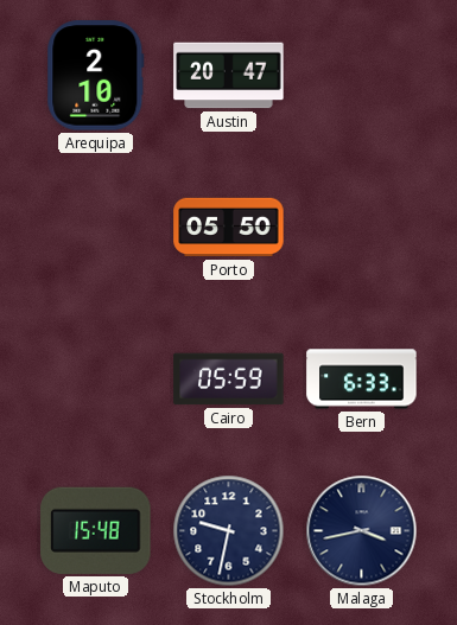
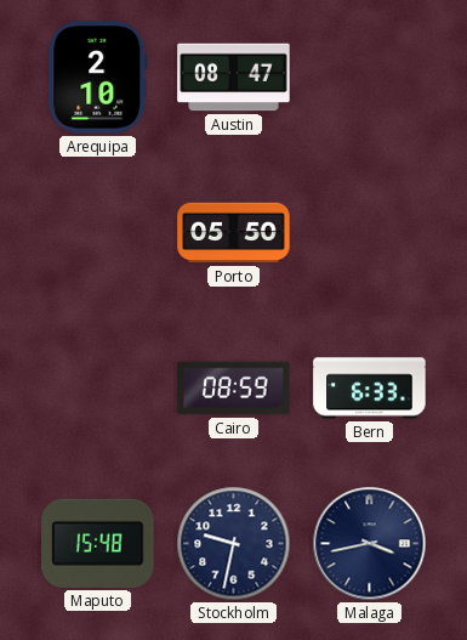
Austin: 20:47 -> 08:47
Cairo: 05:59 -> 08:59
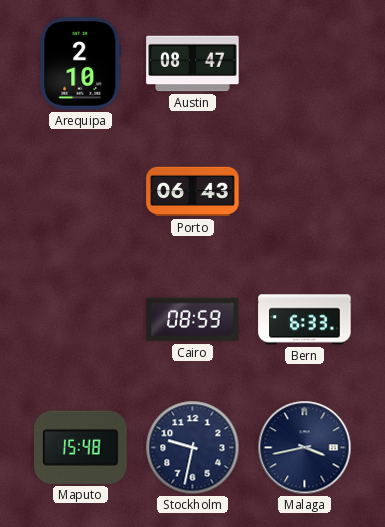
Porto: 05:50 -> 06:43
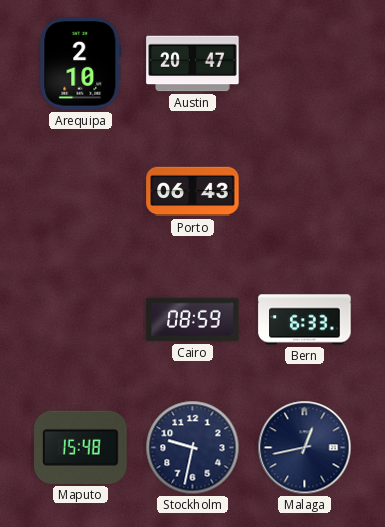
Austin: 08:47 -> 20:47
Malaga: 3:43 -> 12:43
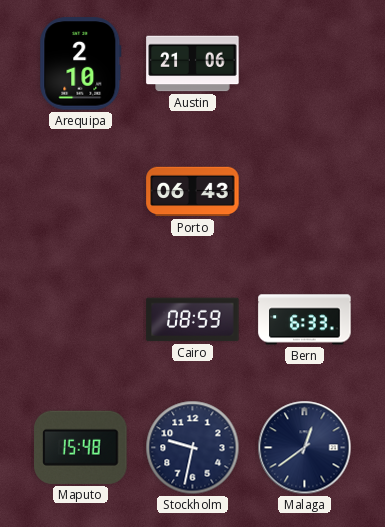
Austin: 20:47 -> 21:06
Malaga: 12:43 -> 12:39
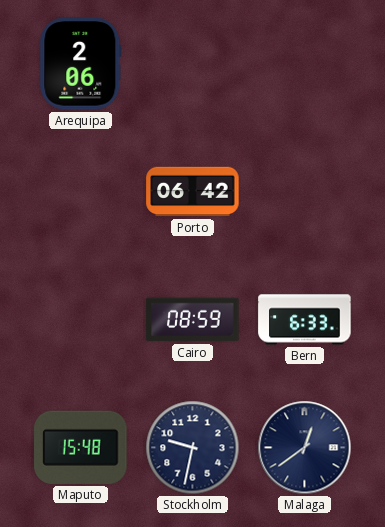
Arequipa: 2:10 -> 2:06
Austin: 21:06 -> none
Porto: 06:43 -> 06:42
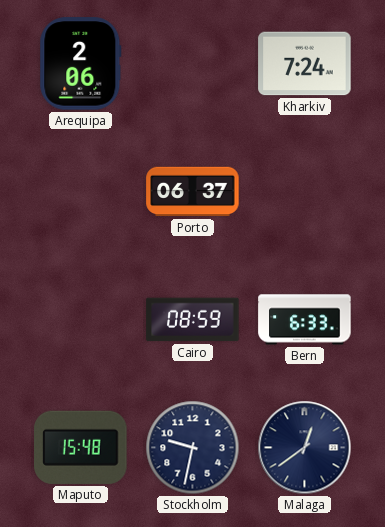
Kharkiv: none -> 7:24
Porto: 06:42 -> 06:37
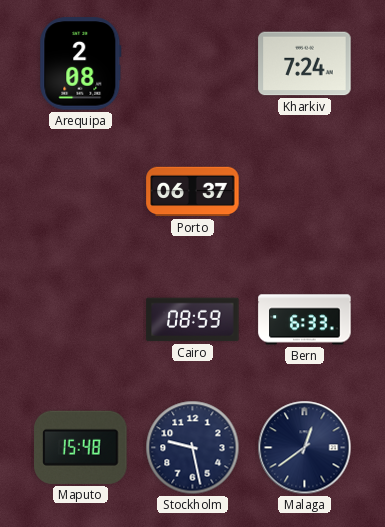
Arequipa: 2:06 -> 2:08
Stockholm: 9:32 -> 9:28
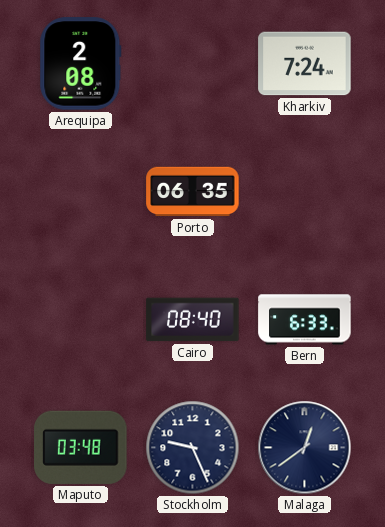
Porto: 06:37 -> 06:35
Cairo: 08:59 -> 08:40
Maputo: 15:48 -> 03:48
Stockholm: 9:28 -> 9:26
